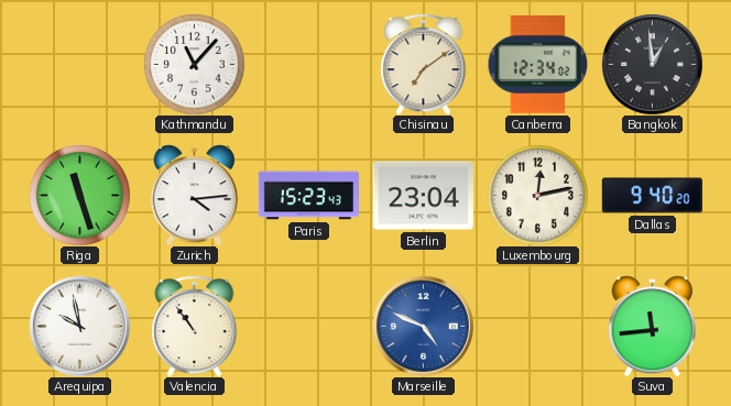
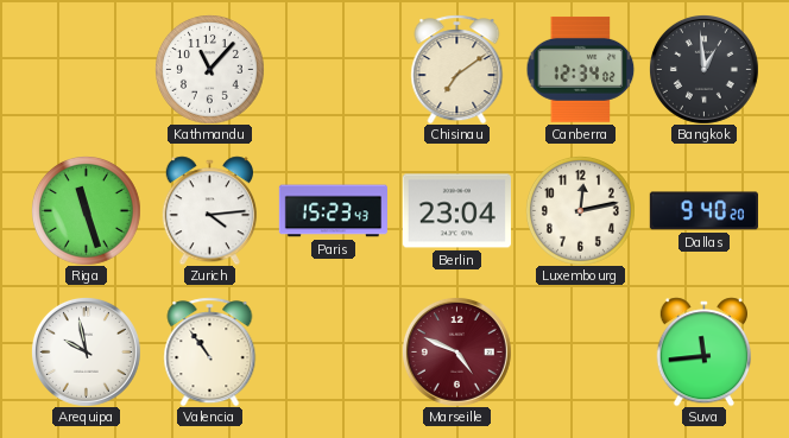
Marseille dial: blue -> burgundy
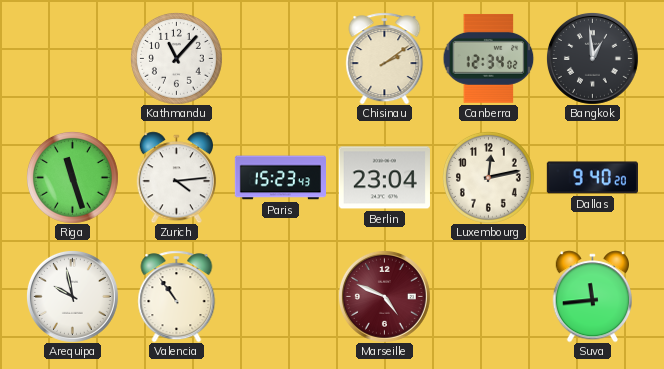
Chisinau: 7:09 -> 2:09
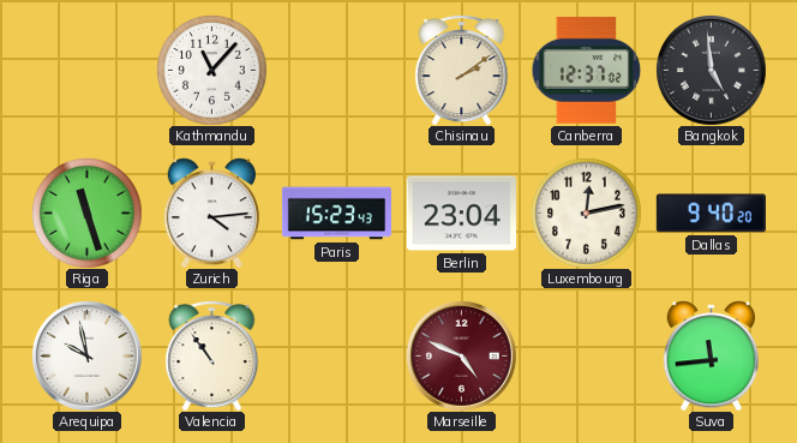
Canberra: 12:34 -> 12:37
Bangkok: 12:59 -> 4:59
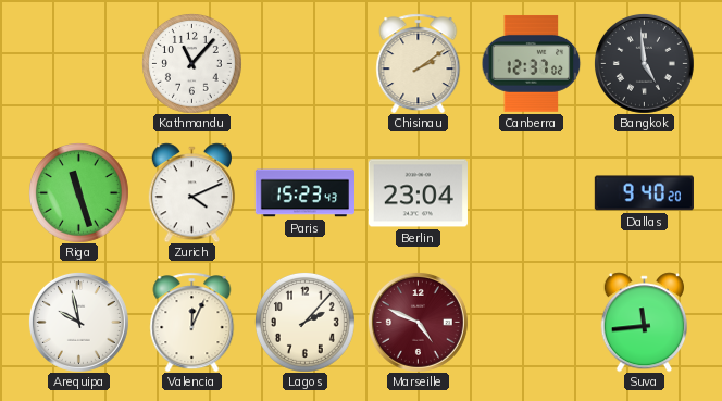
Zurich: 4:14 -> 4:11
Luxembourg: 12:13 -> none
Valencia: 10:54 -> 12:04
Lagos: none -> 2:07
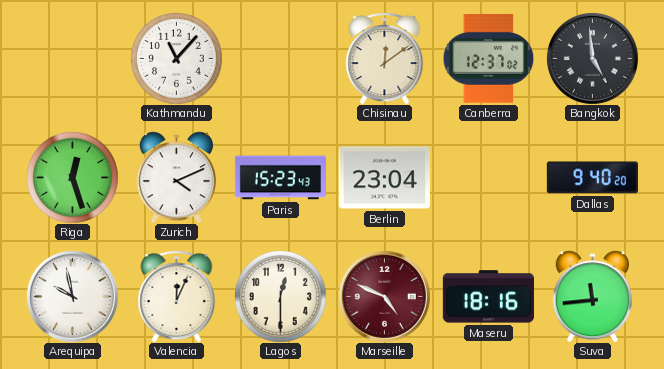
Chisinau: 2:09 -> 12:09
Riga: 11:27 -> 12:27
Lagos: 2:07 -> 12:30
Maseru: none -> 18:16
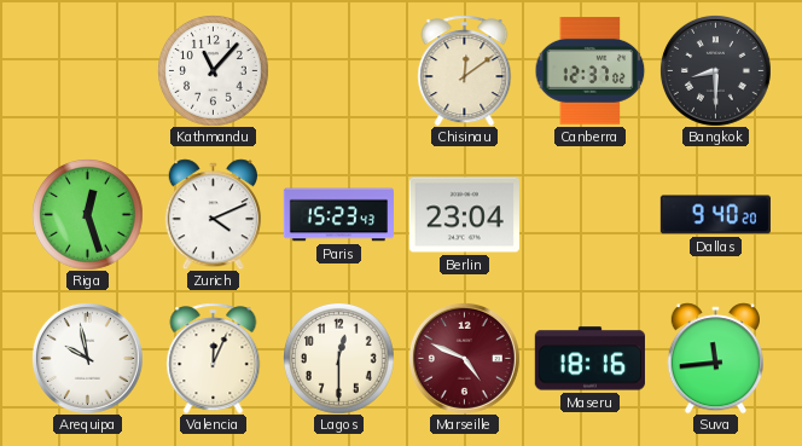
Bangkok: 4:59 -> 8:30
